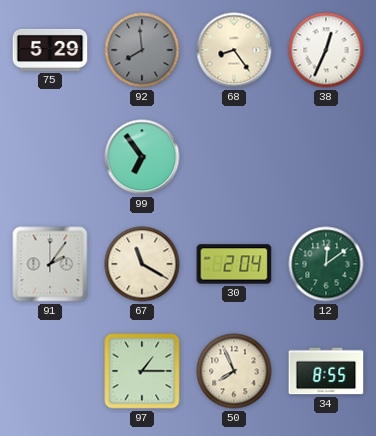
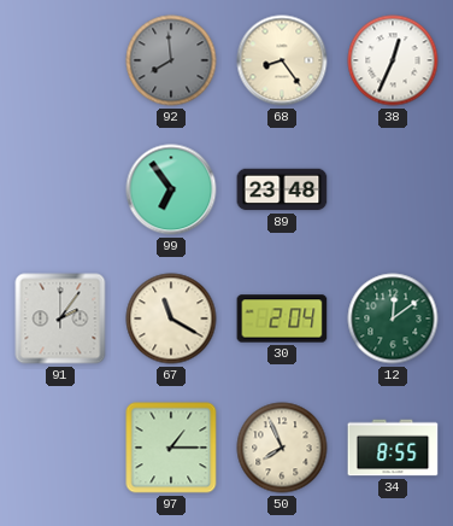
75: 5:29 -> none
89: none -> 23:48
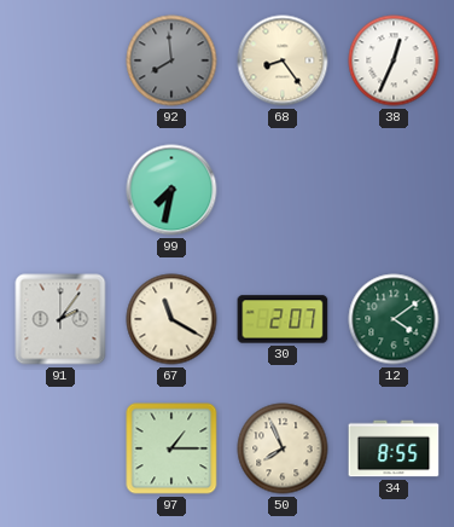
99: 6:54 -> 7:32
89: 23:48 -> none
30: 2:04 -> 2:07
12: 12:09 -> 4:09
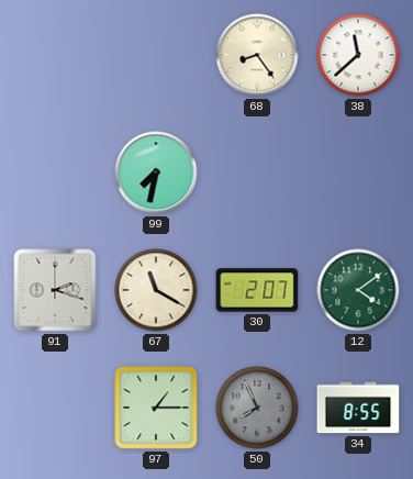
92: 7:59 -> none
38: 12:34 -> 11:38
91: 2:06 -> 2:18
50 dial: cream -> grey
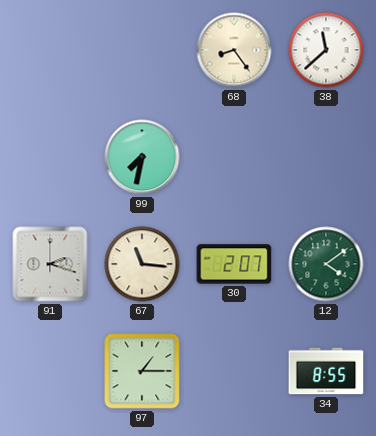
67: 11:20 -> 11:16
50: 7:56 -> none
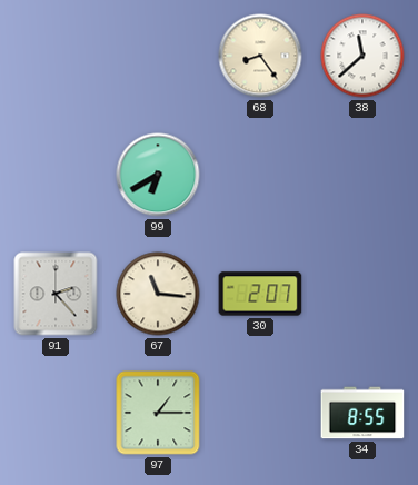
99: 7:32 -> 6:40
91: 2:18 -> 2:23
12: 4:09 -> none
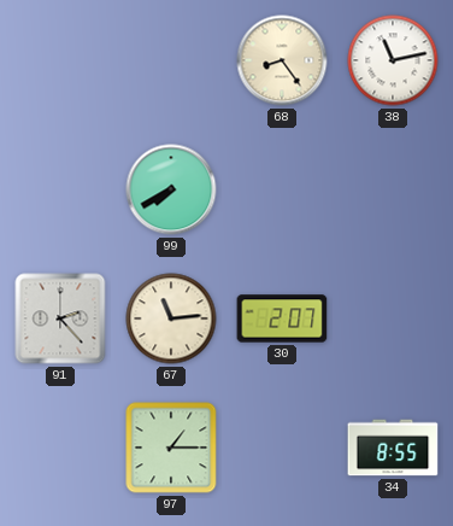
38: 11:38 -> 11:13
99: 6:40 -> 7:40
67: 11:16 -> 11:14
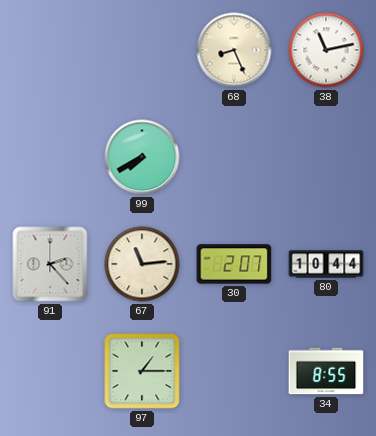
68: 8:24 -> 8:26
80: none -> 10:44
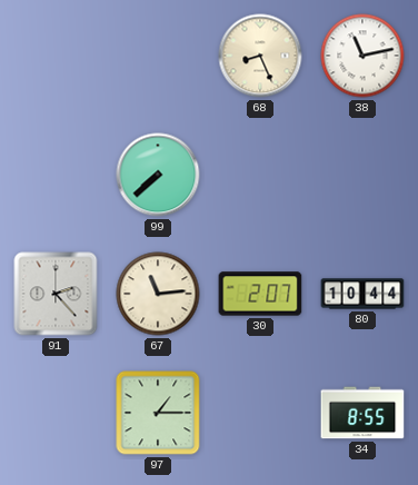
99: 7:40 -> 7:38
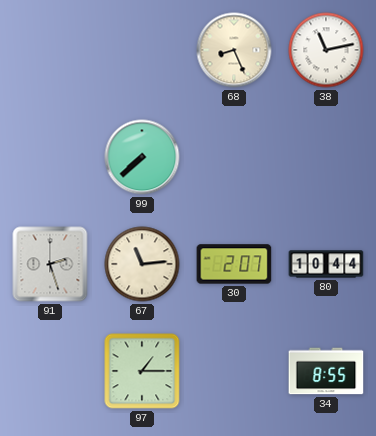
91: 2:23 -> 2:27
